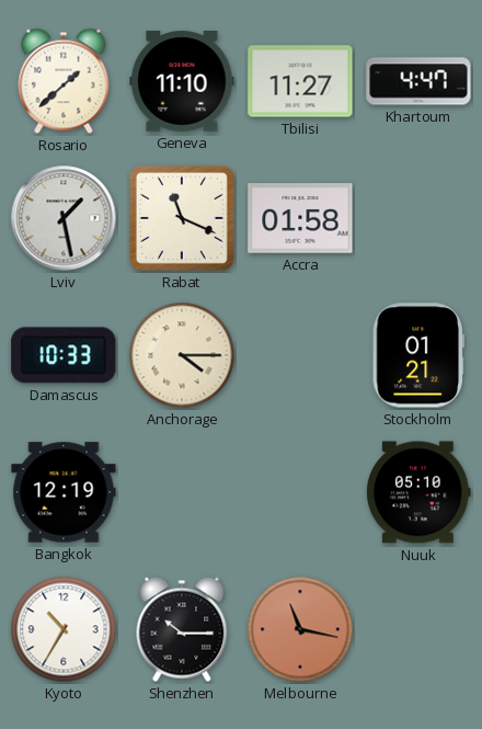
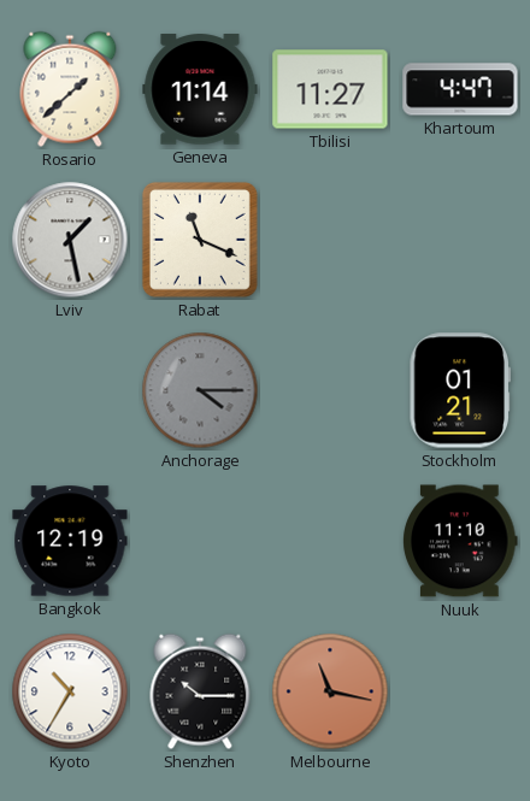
Geneva: 11:10 -> 11:14
Accra: 01:58 -> none
Damascus: 10:33 -> none
Anchorage dial: cream -> grey
Nuuk: 05:10 -> 11:10
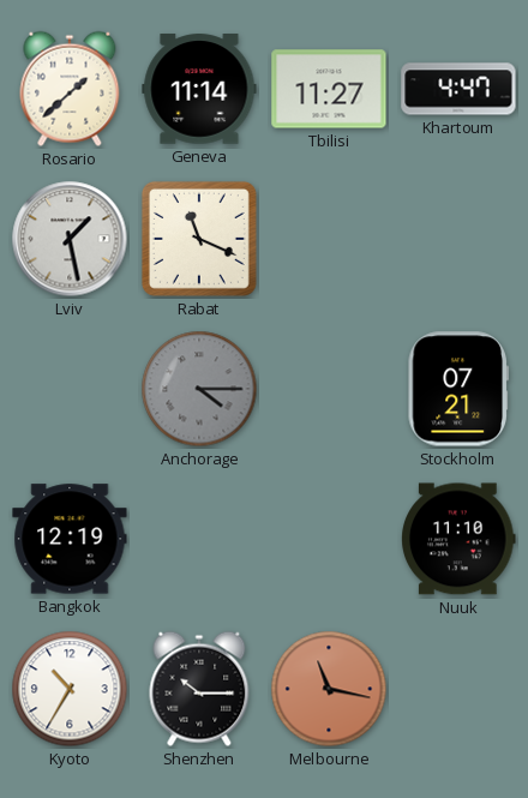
Stockholm: 01:21 -> 07:21
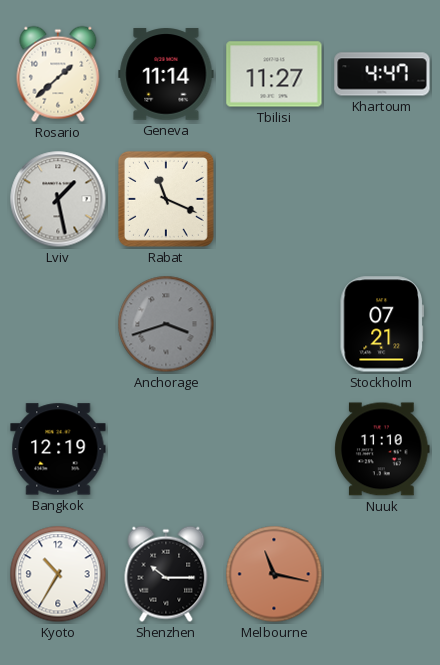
Anchorage: 4:15 -> 3:42
